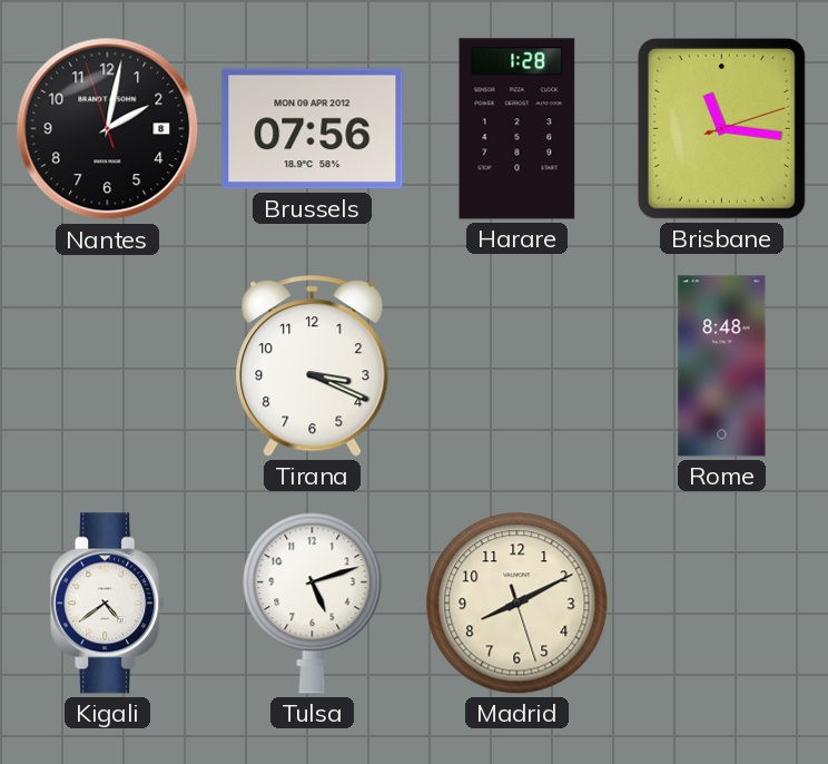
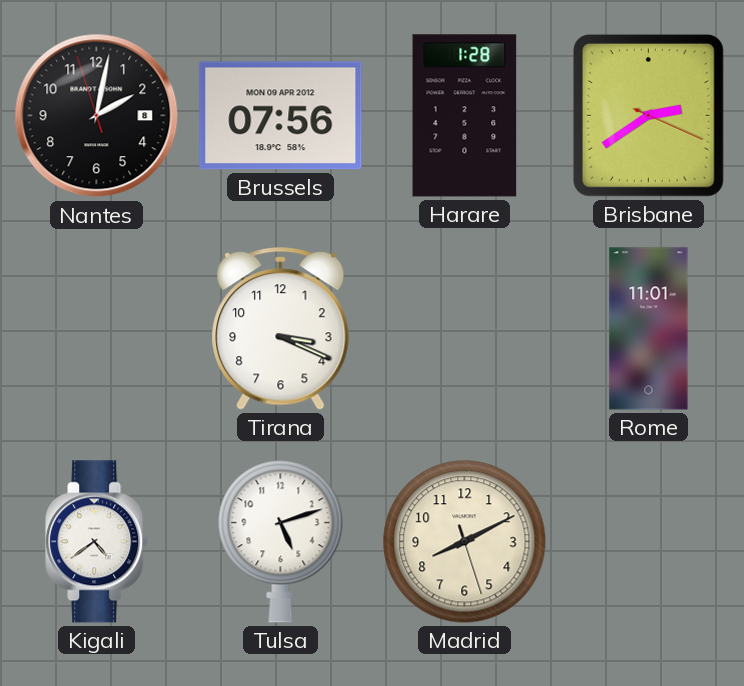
Brisbane: 11:16 -> 2:39
Rome: 8:48 -> 11:01
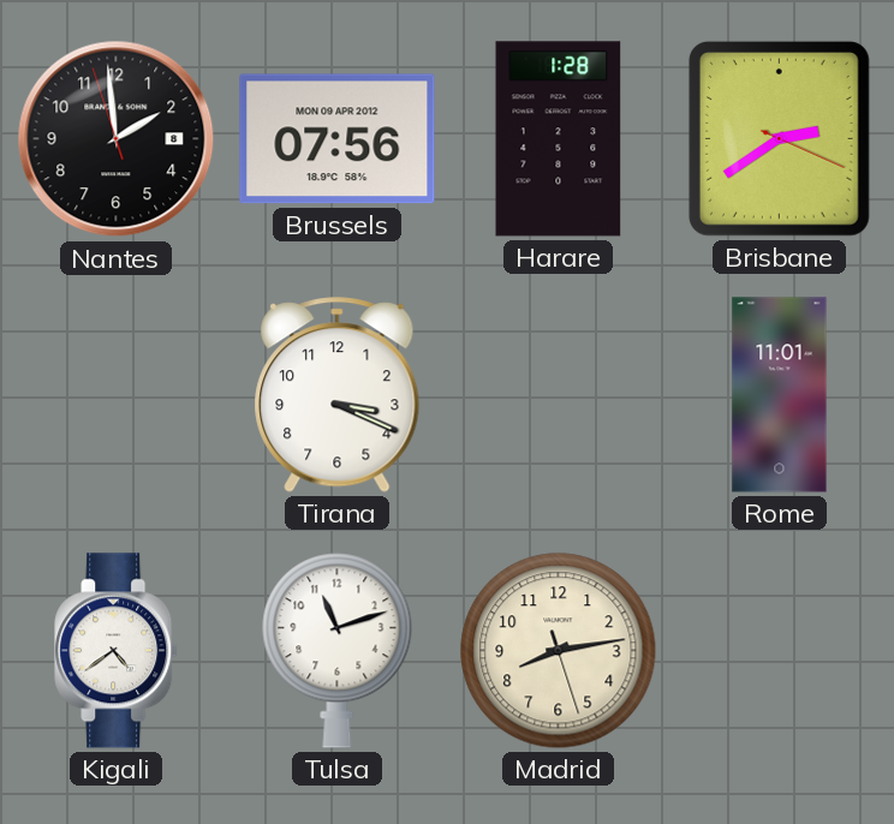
Nantes: 2:01 -> 1:58
Tulsa: 5:12 -> 11:12
Madrid: 8:10 -> 8:13
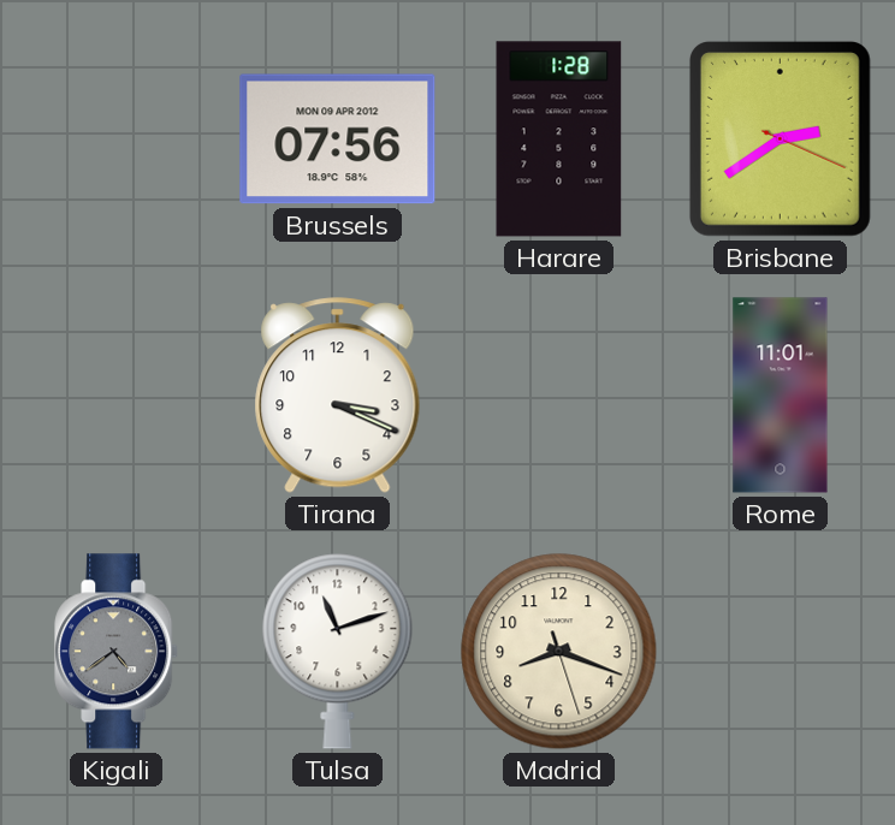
Nantes: 1:58 -> none
Kigali dial: white -> grey
Madrid: 8:13 -> 8:18
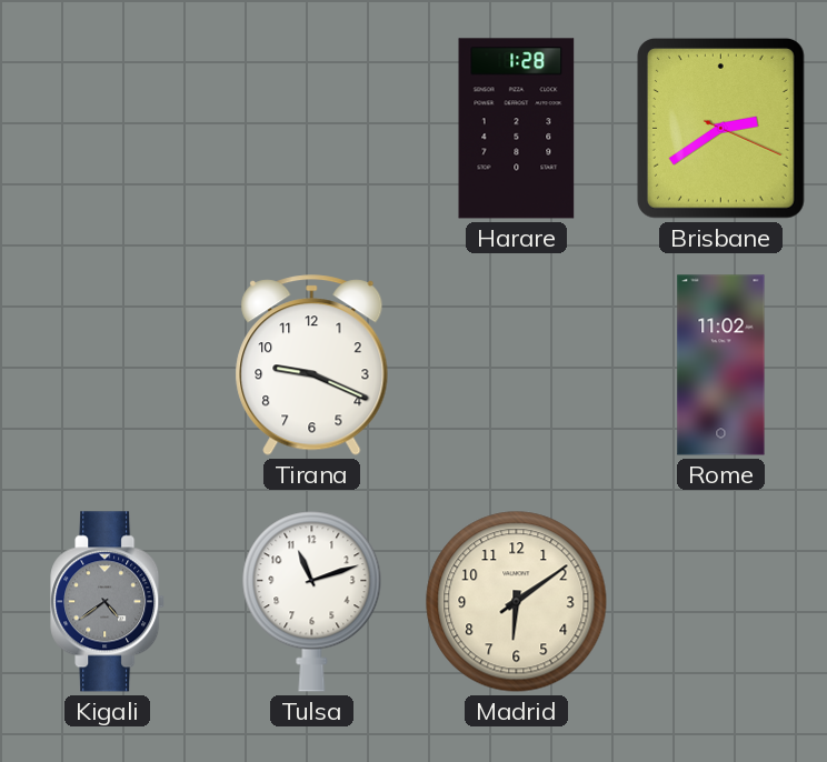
Brussels: 07:56 -> none
Tirana: 3:19 -> 9:19
Rome: 11:01 -> 11:02
Madrid: 8:18 -> 6:09
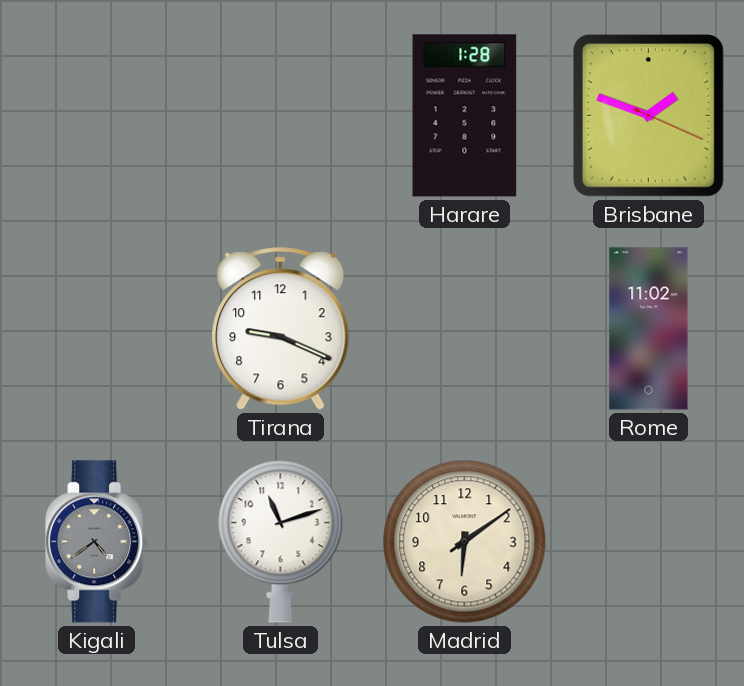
Brisbane: 2:39 -> 1:48
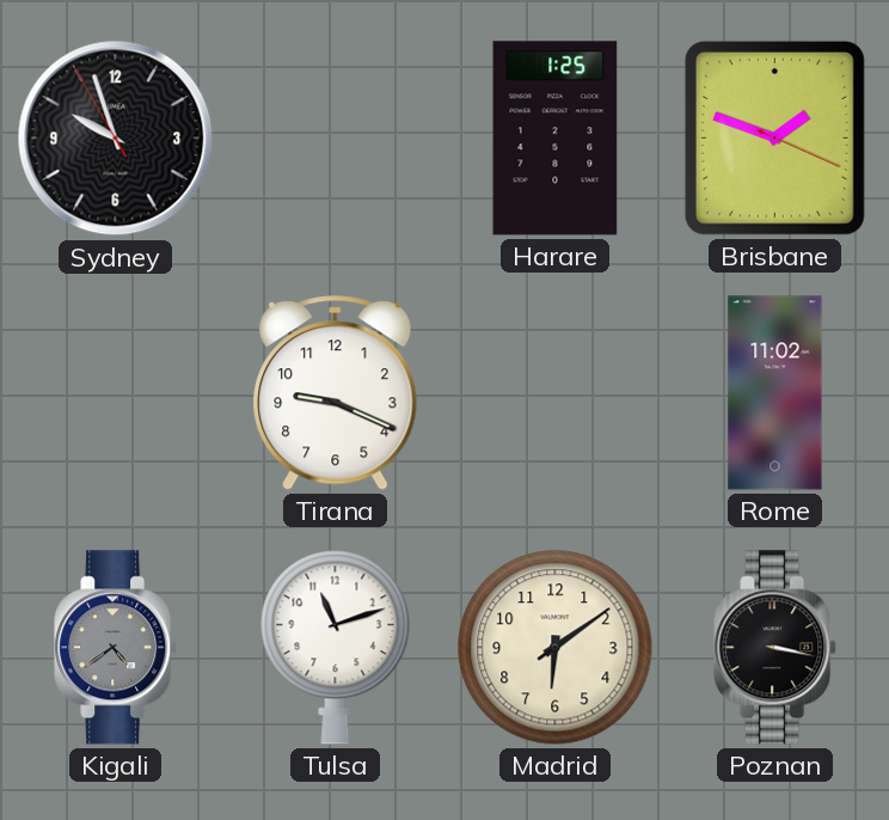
Sydney: none -> 9:56
Harare: 1:28 -> 1:25
Poznan: none -> 3:17
